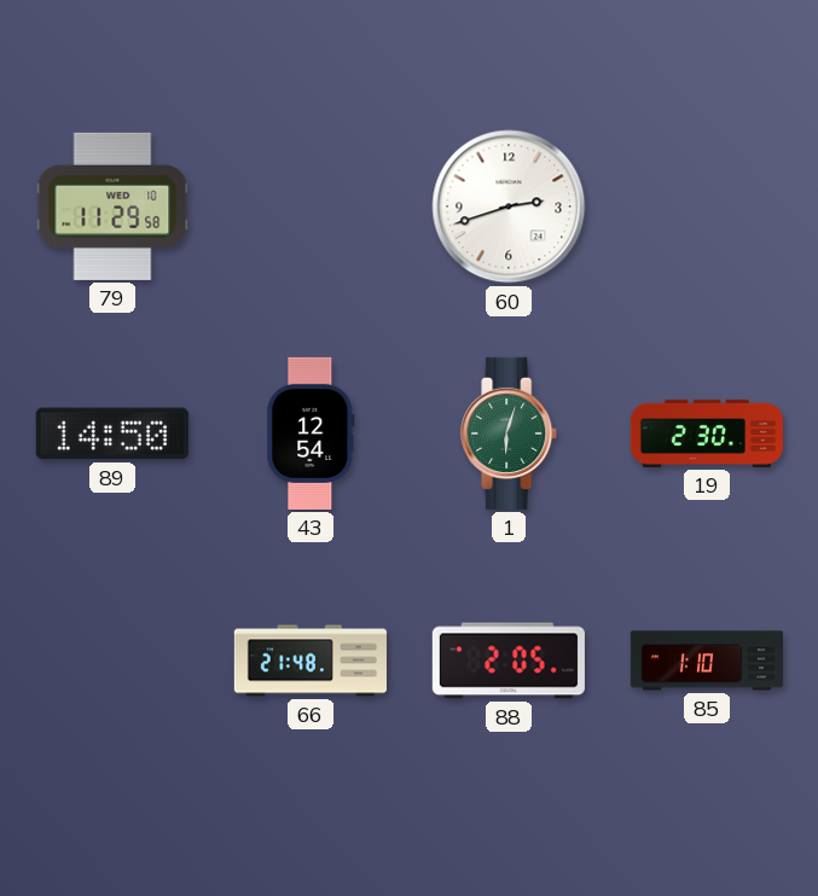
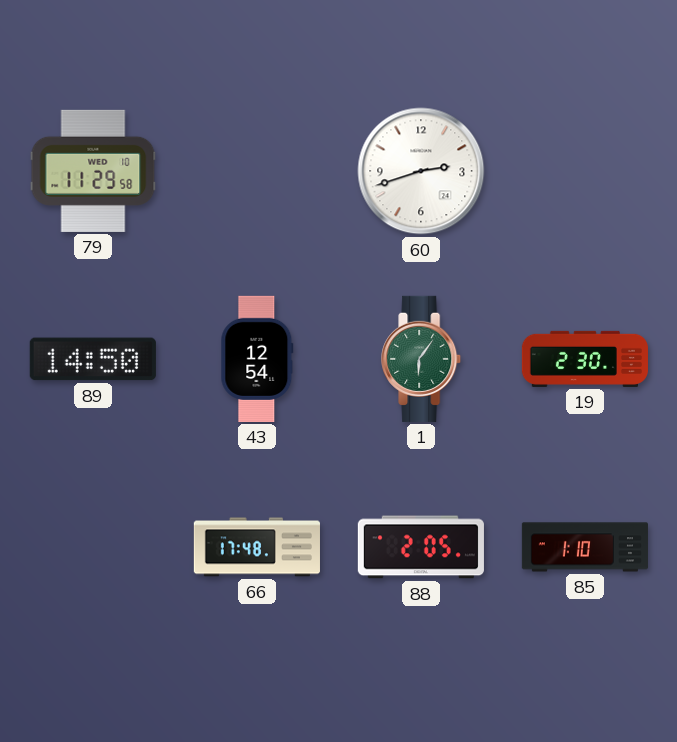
1: 6:03 -> 6:06
66: 21:48 -> 17:48
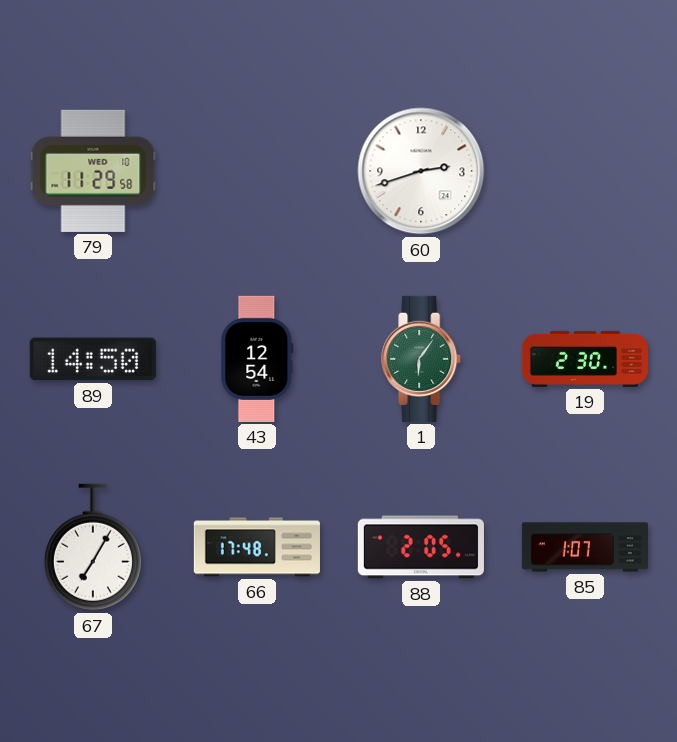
67: none -> 7:05
85: 1:10 -> 1:07
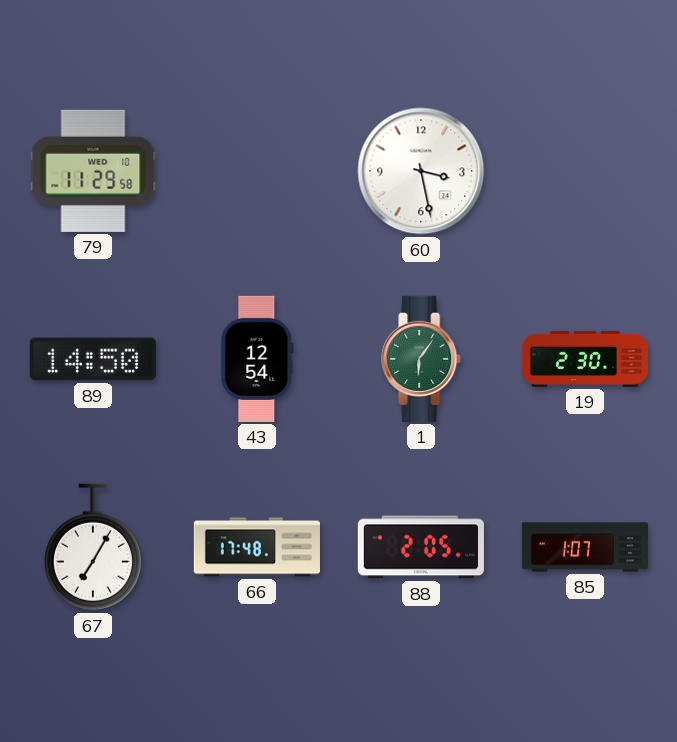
60: 2:42 -> 3:28
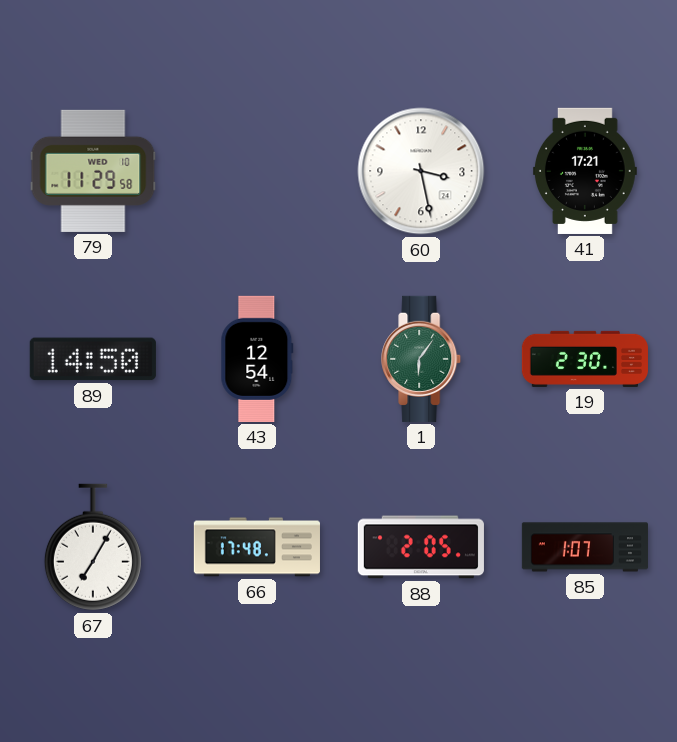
41: none -> 17:21
